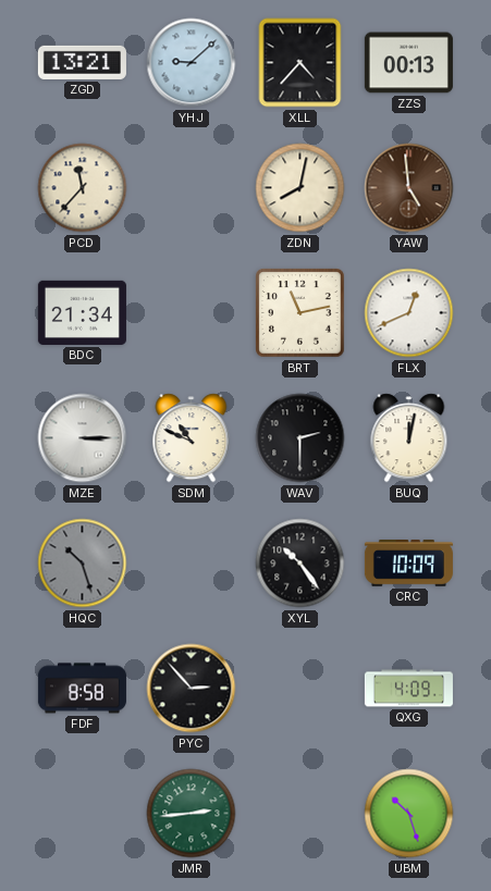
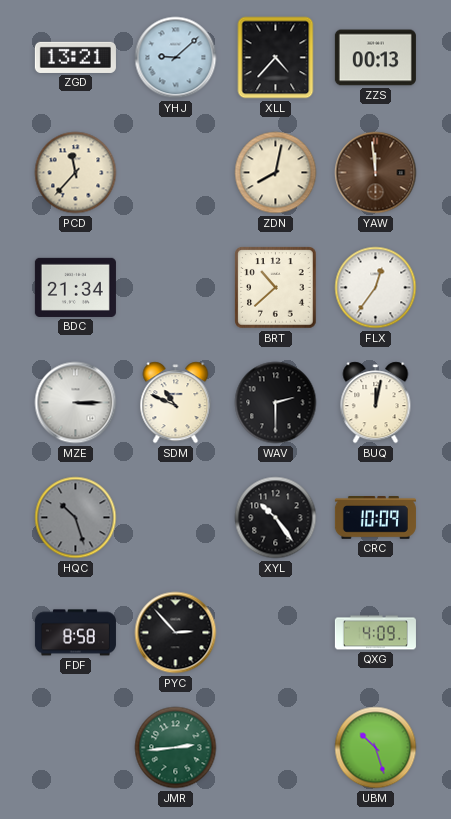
YAW: 4:59 -> 11:59
BRT: 11:13 -> 10:38
FLX: 12:41 -> 12:36
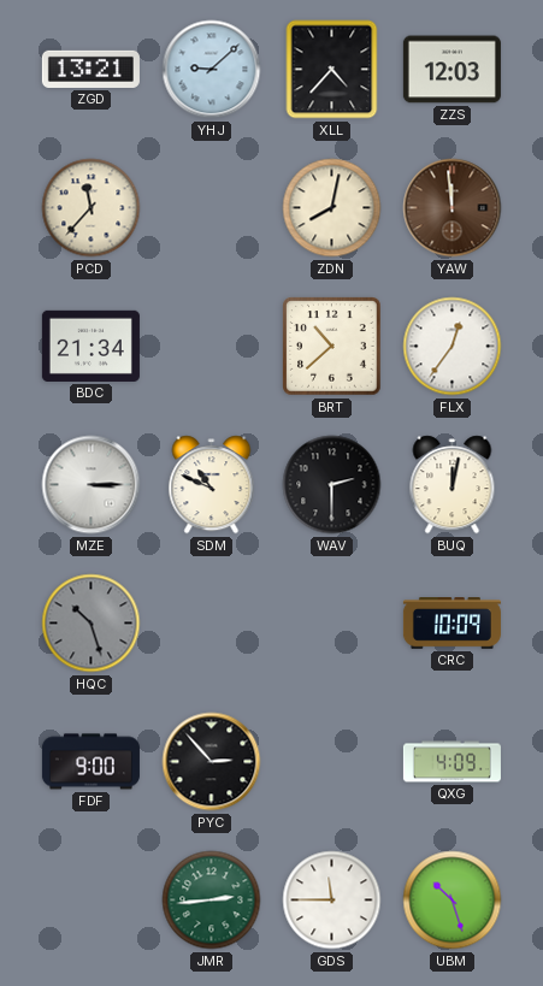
ZZS: 00:13 -> 12:03
XYL: 10:24 -> none
FDF: 8:58 -> 9:00
GDS: none -> 11:45
